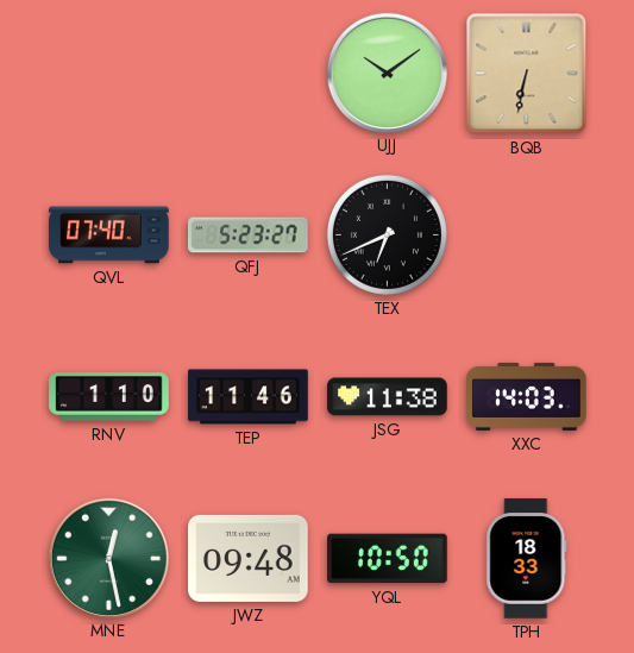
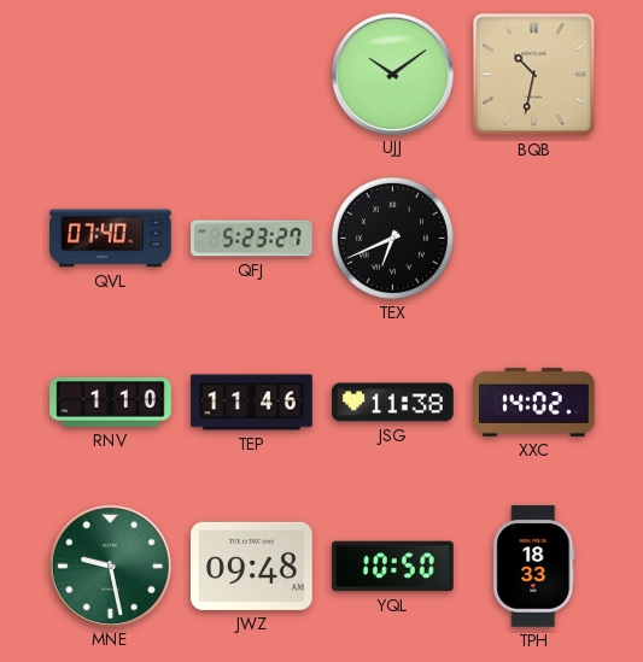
BQB: 6:32 -> 10:32
XXC: 14:03 -> 14:02
MNE: 12:28 -> 9:28
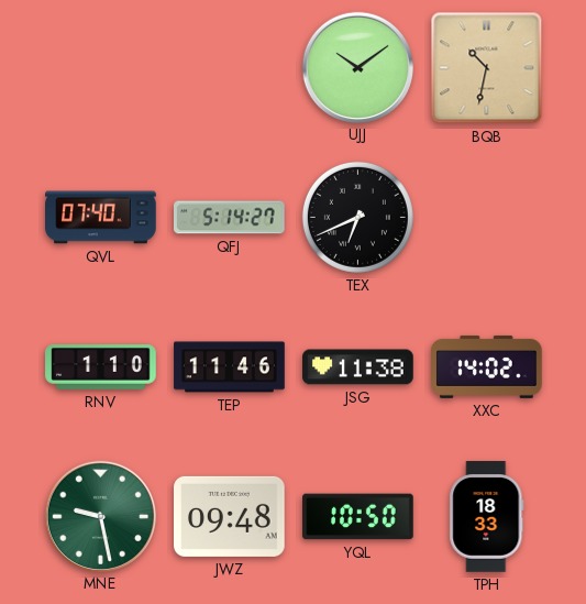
QFJ: 5:23 -> 5:14
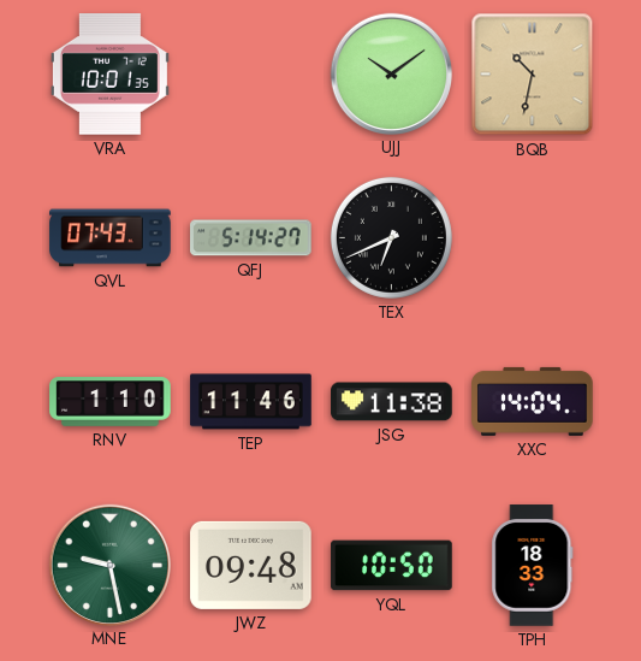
VRA: none -> 10:01
QVL: 07:40 -> 07:43
XXC: 14:02 -> 14:04
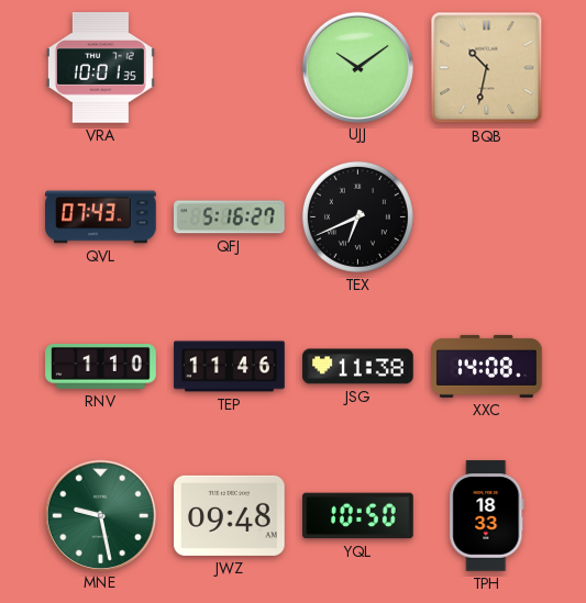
QFJ: 5:14 -> 5:16
XXC: 14:04 -> 14:08
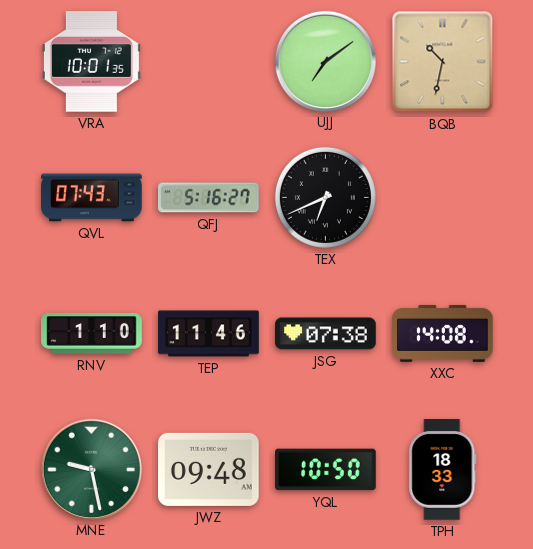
UJJ: 10:09 -> 7:09
JSG: 11:38 -> 07:38
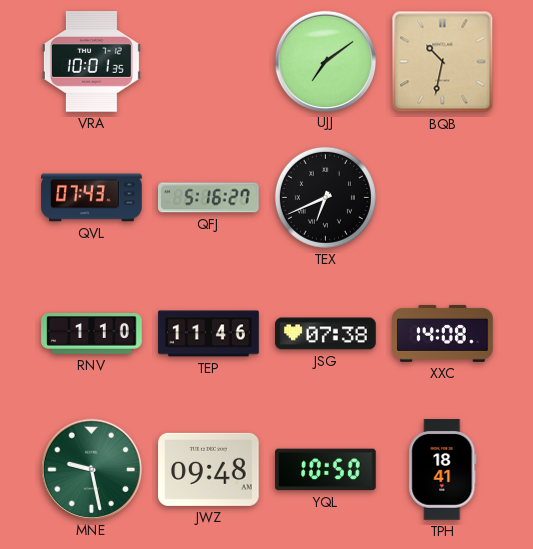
TPH: 18:33 -> 18:41
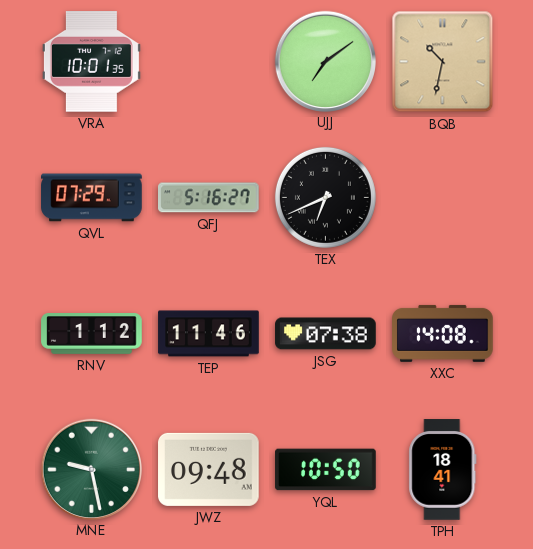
QVL: 07:43 -> 07:29
RNV: 1:10 -> 1:12
